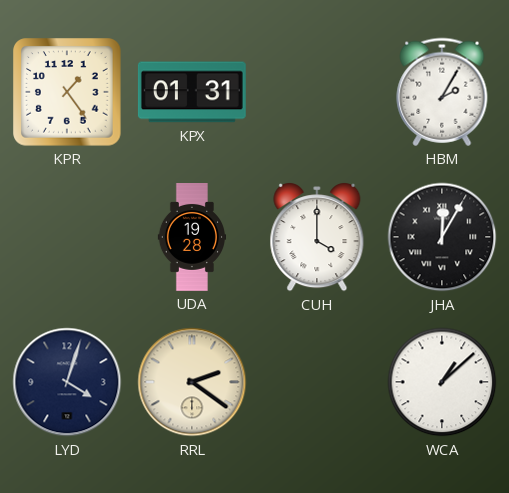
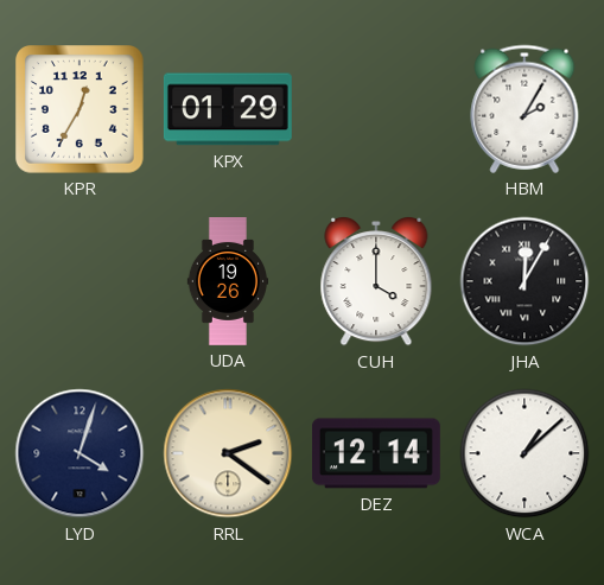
KPR: 1:24 -> 12:35
KPX: 01:31 -> 01:29
UDA: 19:28 -> 19:26
DEZ: none -> 12:14
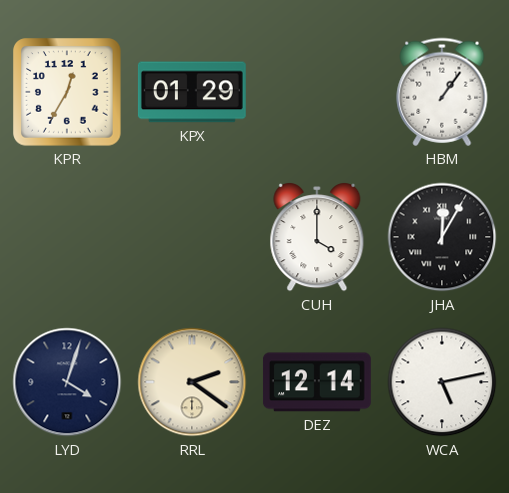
HBM: 2:05 -> 1:06
UDA: 19:26 -> none
WCA: 1:08 -> 5:13
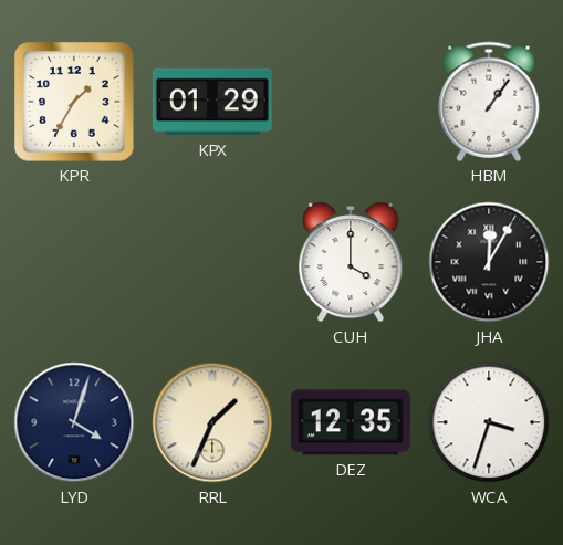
KPR: 12:35 -> 1:35
RRL: 2:21 -> 1:34
DEZ: 12:14 -> 12:35
WCA: 5:13 -> 3:33
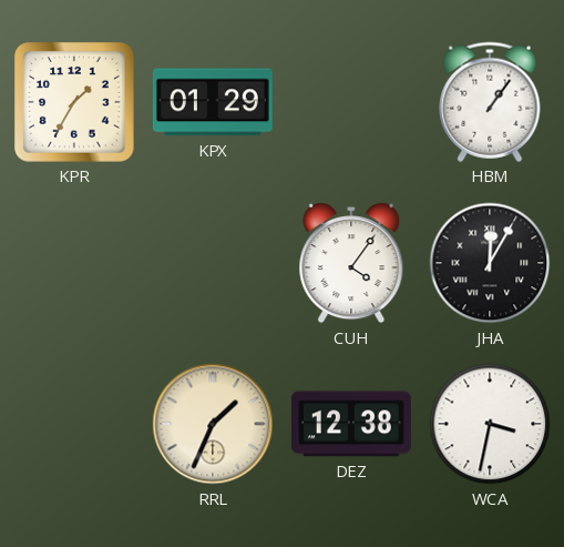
CUH: 4:00 -> 4:06
LYD: 4:03 -> none
DEZ: 12:35 -> 12:38
WCA: 3:33 -> 3:32
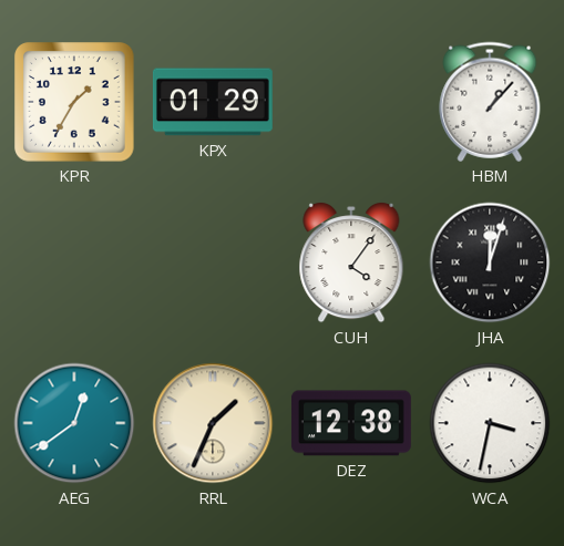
HBM: 1:06 -> 1:07
JHA: 12:05 -> 12:03
AEG: none -> 12:39
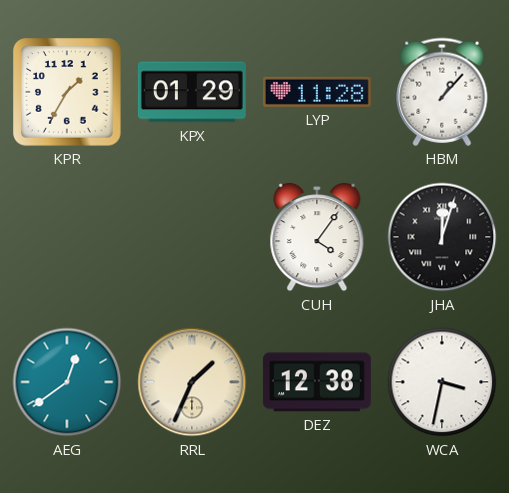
LYP: none -> 11:28
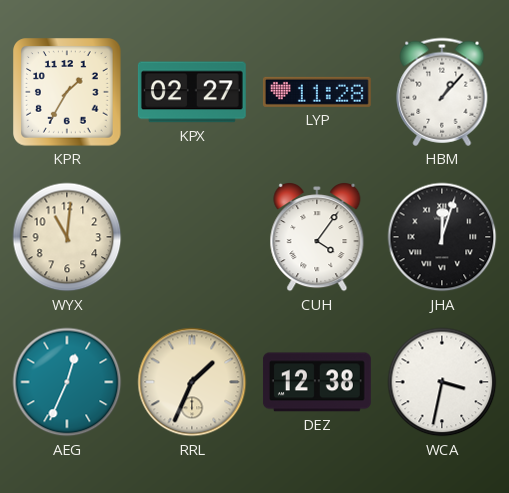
KPX: 01:29 -> 02:27
WYX: none -> 11:01
AEG: 12:39 -> 12:34
